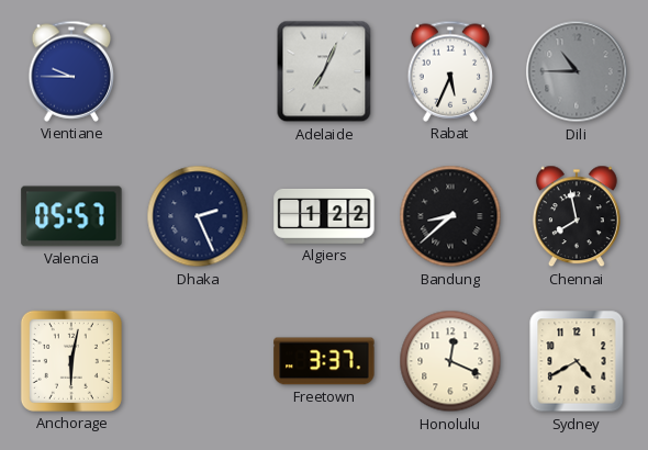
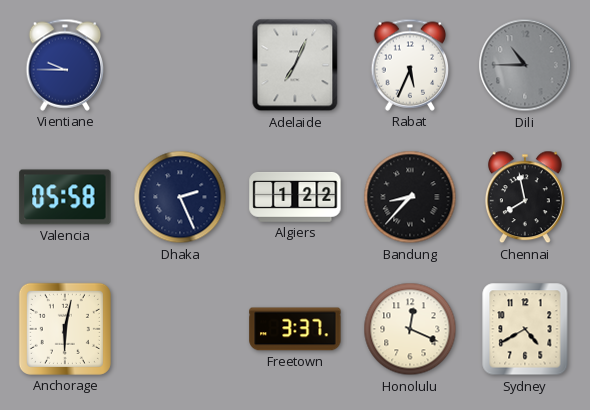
Valencia: 05:57 -> 05:58
Bandung: 8:38 -> 8:37
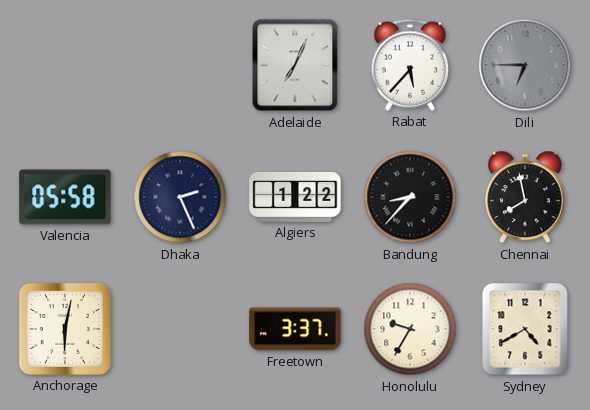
Vientiane: 9:45 -> none
Rabat: 5:34 -> 5:37
Dili: 10:45 -> 6:45
Honolulu: 12:19 -> 9:35
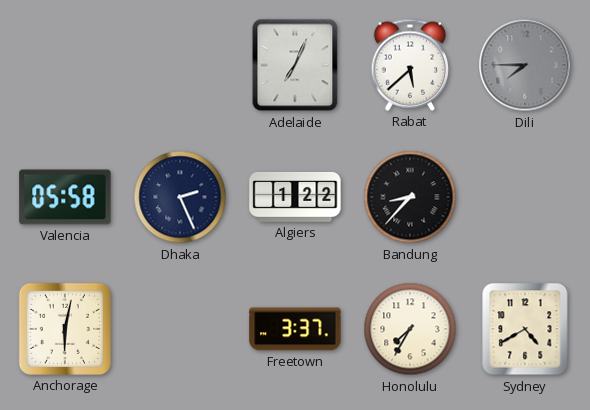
Rabat: 5:37 -> 5:38
Dili: 6:45 -> 7:45
Chennai: 7:58 -> none
Honolulu: 9:35 -> 7:35
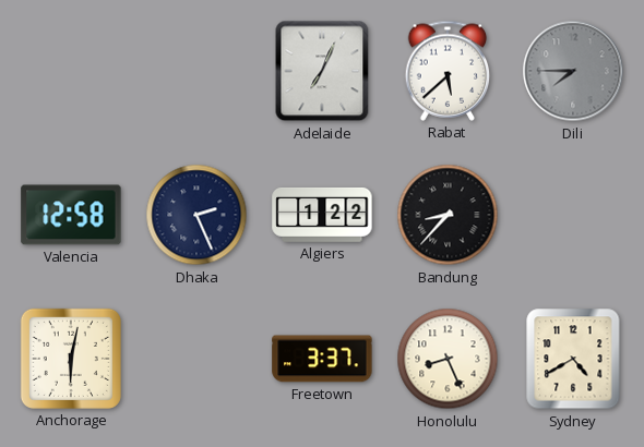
Valencia: 05:58 -> 12:58
Honolulu: 7:35 -> 8:26
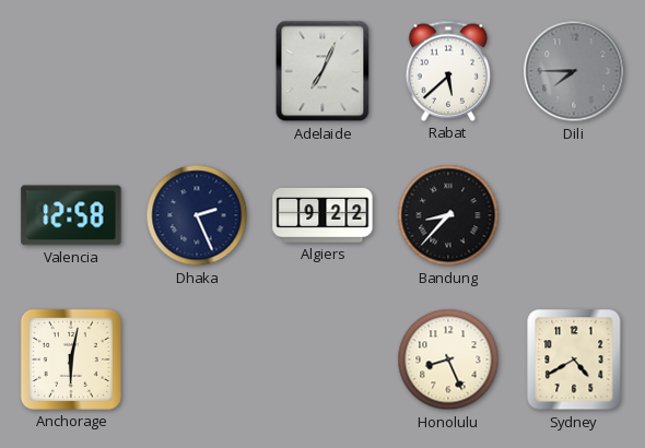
Algiers: 1:22 -> 9:22
Freetown: 3:37 -> none
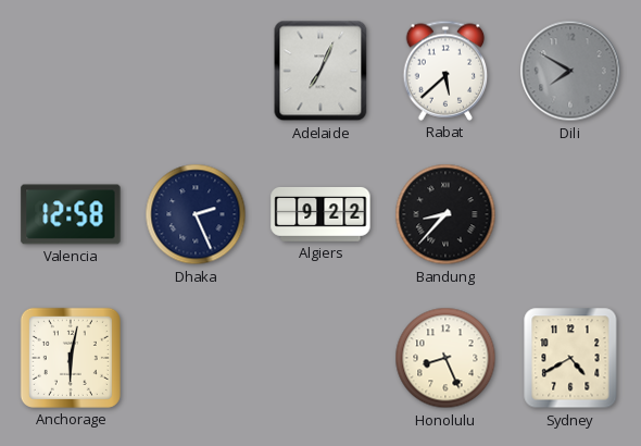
Dili: 7:45 -> 7:50
